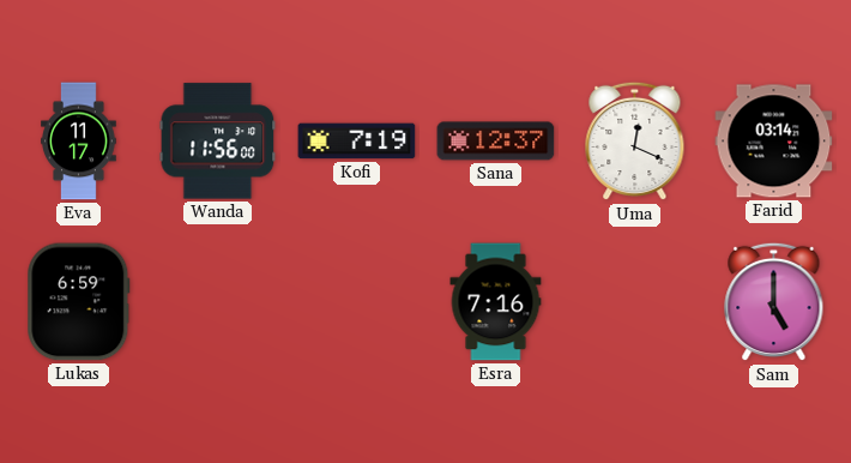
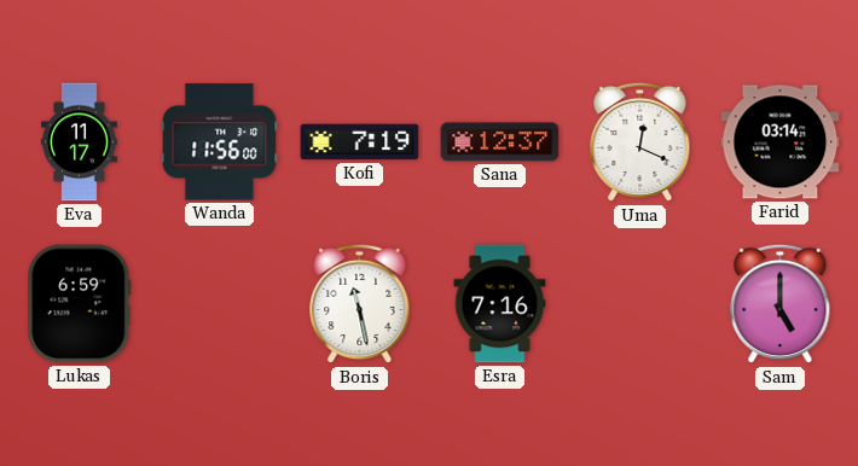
Boris: none -> 11:28
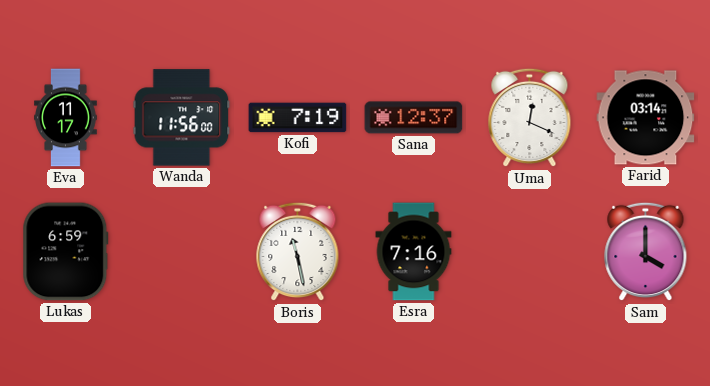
Sam: 5:00 -> 4:00
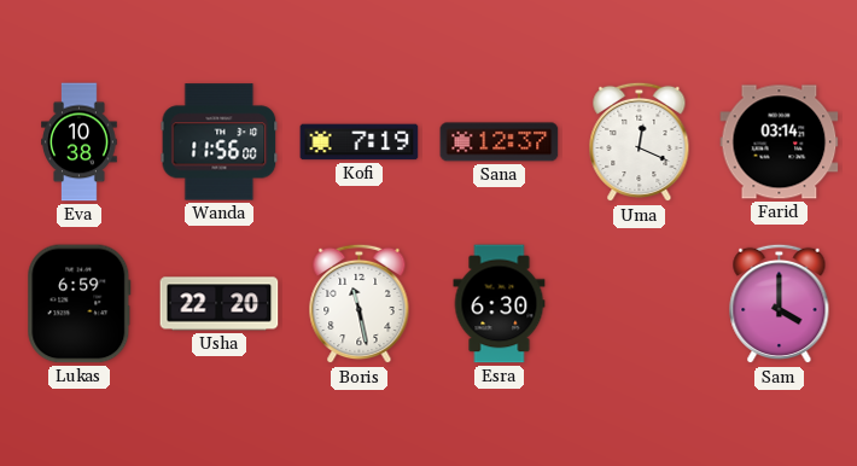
Eva: 11:17 -> 10:38
Usha: none -> 22:20
Esra: 7:16 -> 6:30
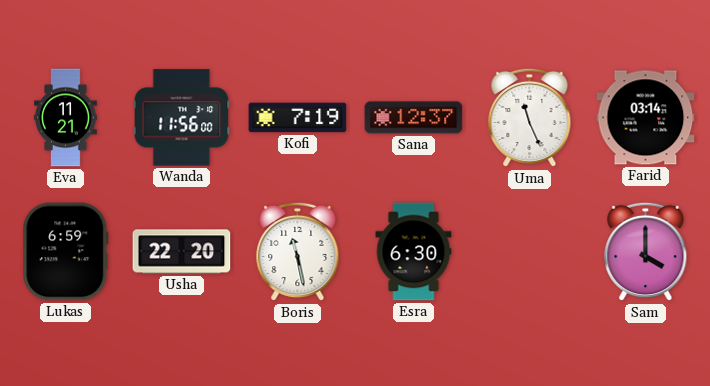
Eva: 10:38 -> 11:21
Uma: 12:19 -> 11:26
